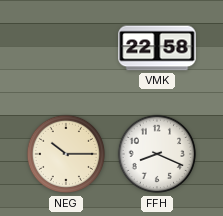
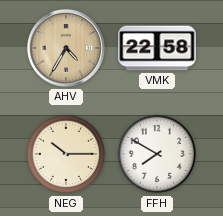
AHV: none -> 4:35
FFH: 8:19 -> 7:50
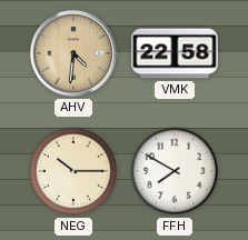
AHV: 4:35 -> 4:31
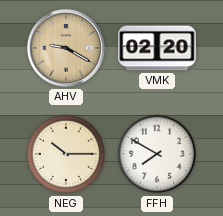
AHV: 4:31 -> 9:20
VMK: 22:58 -> 02:20
